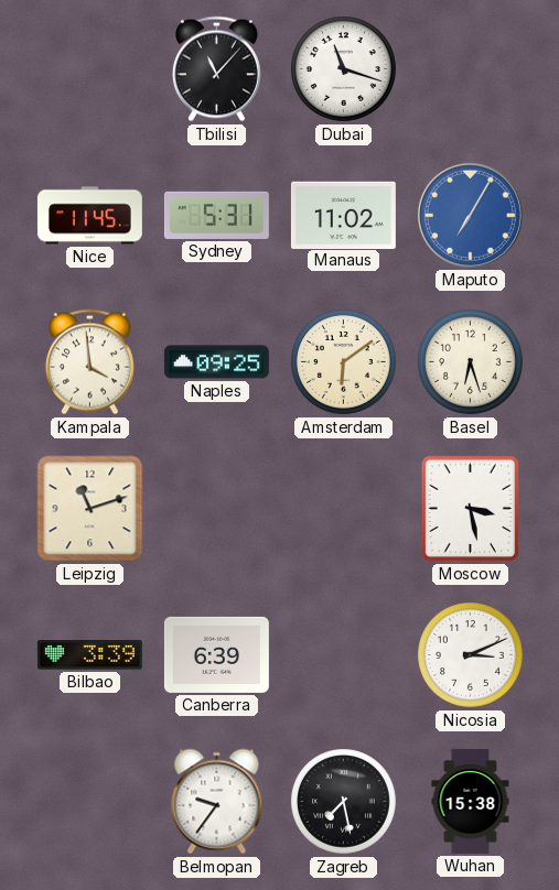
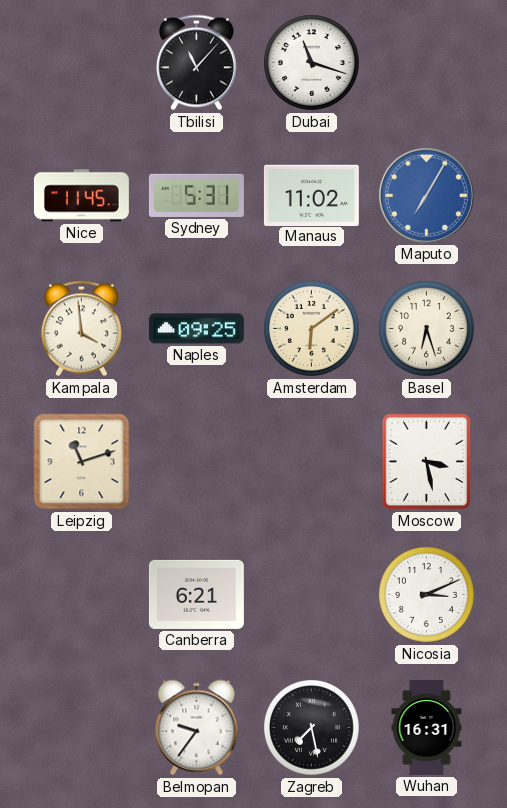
Bilbao: 3:39 -> none
Canberra: 6:39 -> 6:21
Wuhan: 15:38 -> 16:31
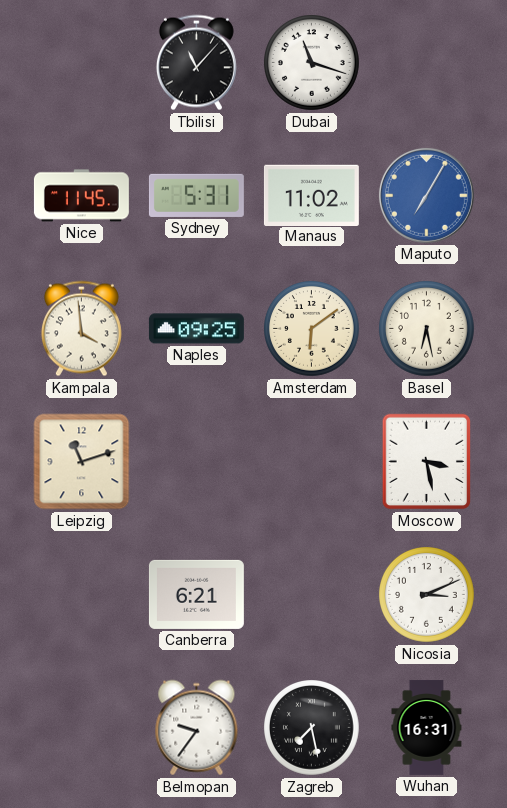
Basel: 6:27 -> 6:28
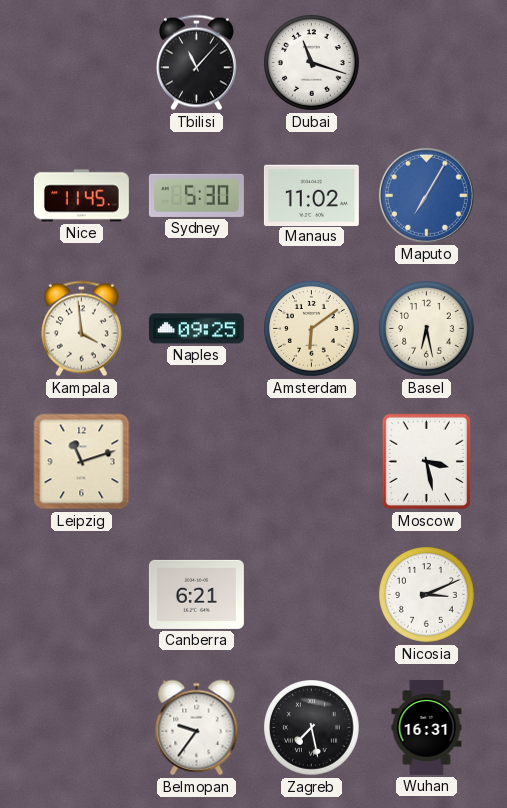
Sydney: 5:31 -> 5:30
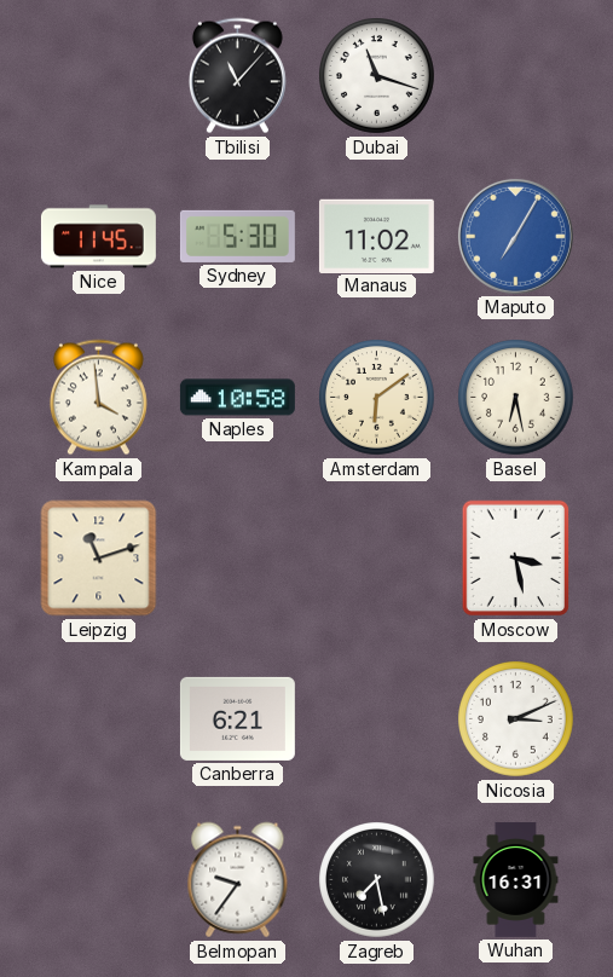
Naples: 09:25 -> 10:58
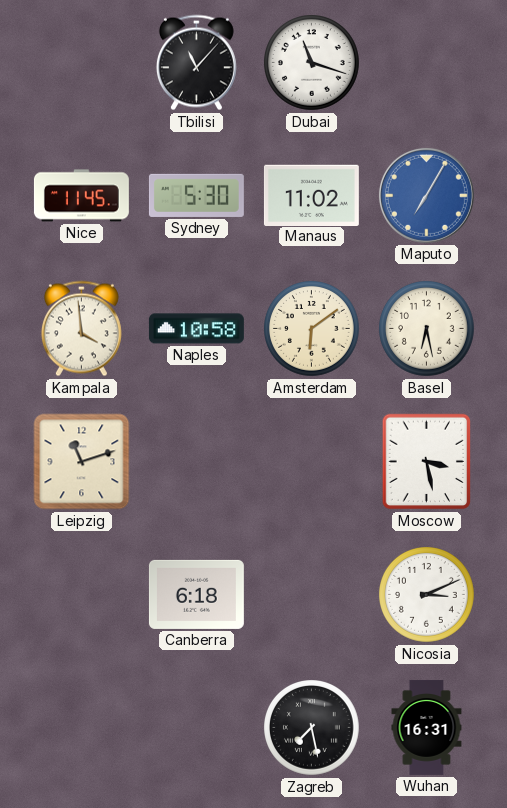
Canberra: 6:21 -> 6:18
Belmopan: 9:36 -> none
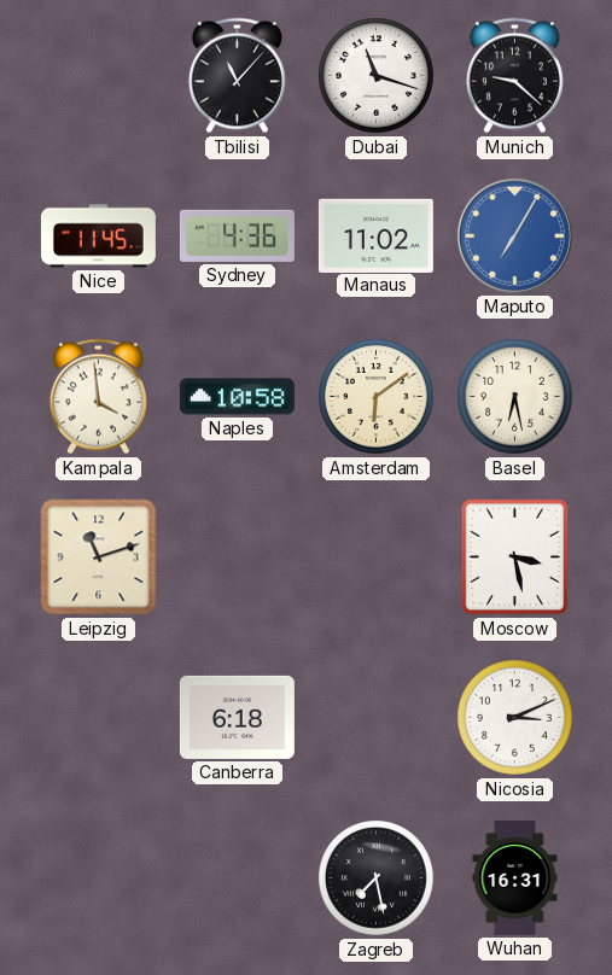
Munich: none -> 9:22
Sydney: 5:30 -> 4:36
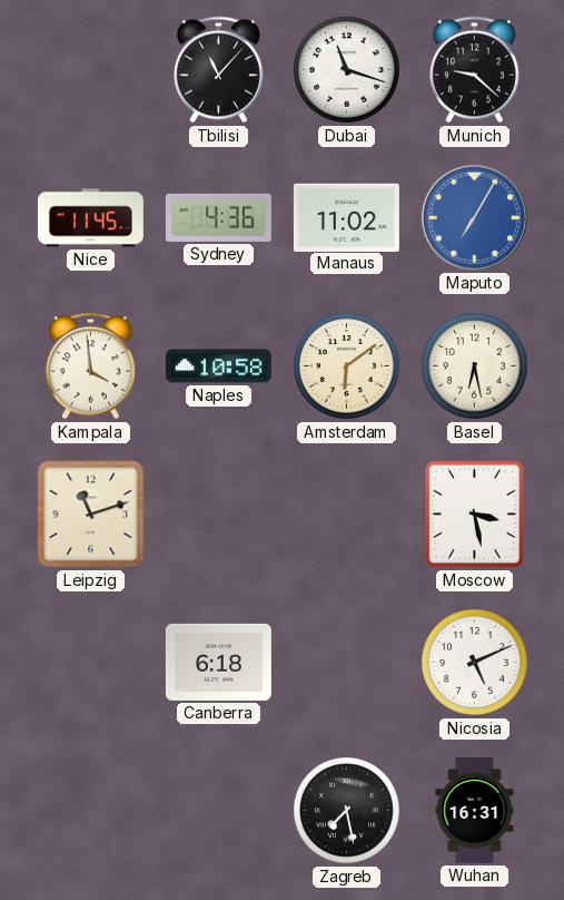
Nicosia: 3:11 -> 5:11
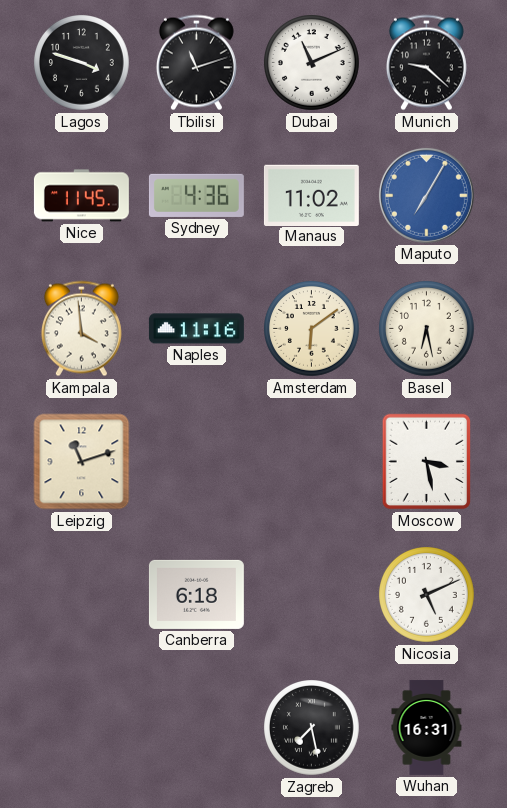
Lagos: none -> 3:48
Tbilisi: 11:07 -> 11:12
Dubai: 11:18 -> 11:11
Naples: 10:58 -> 11:16
